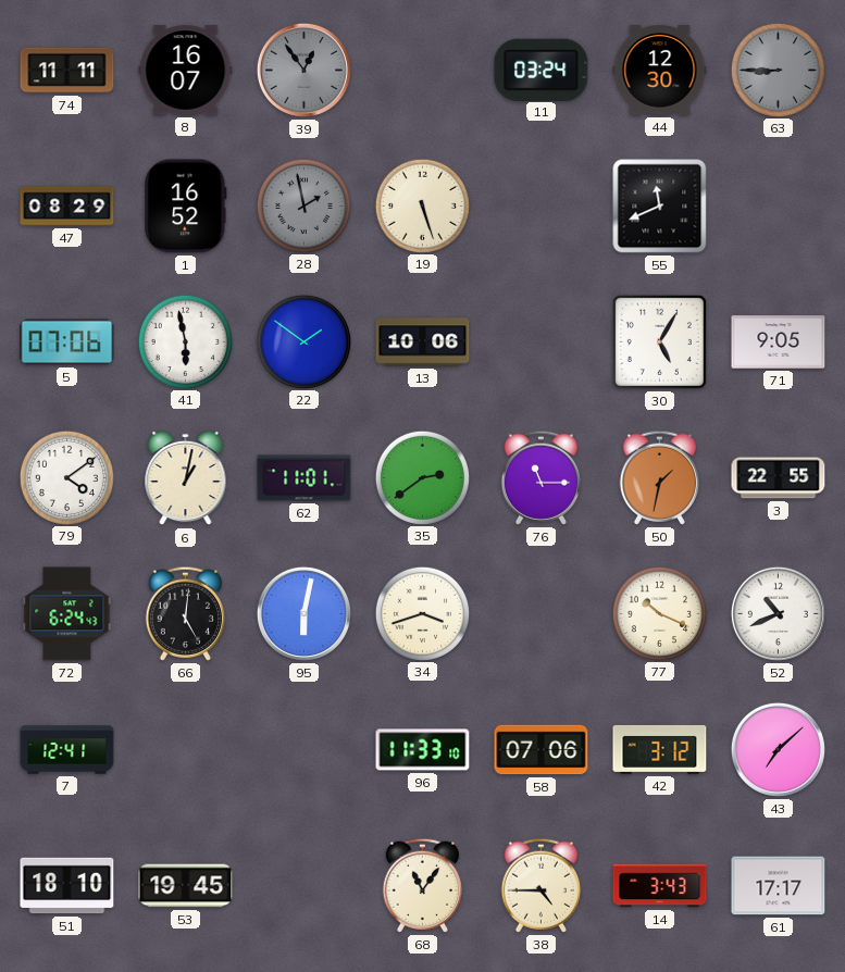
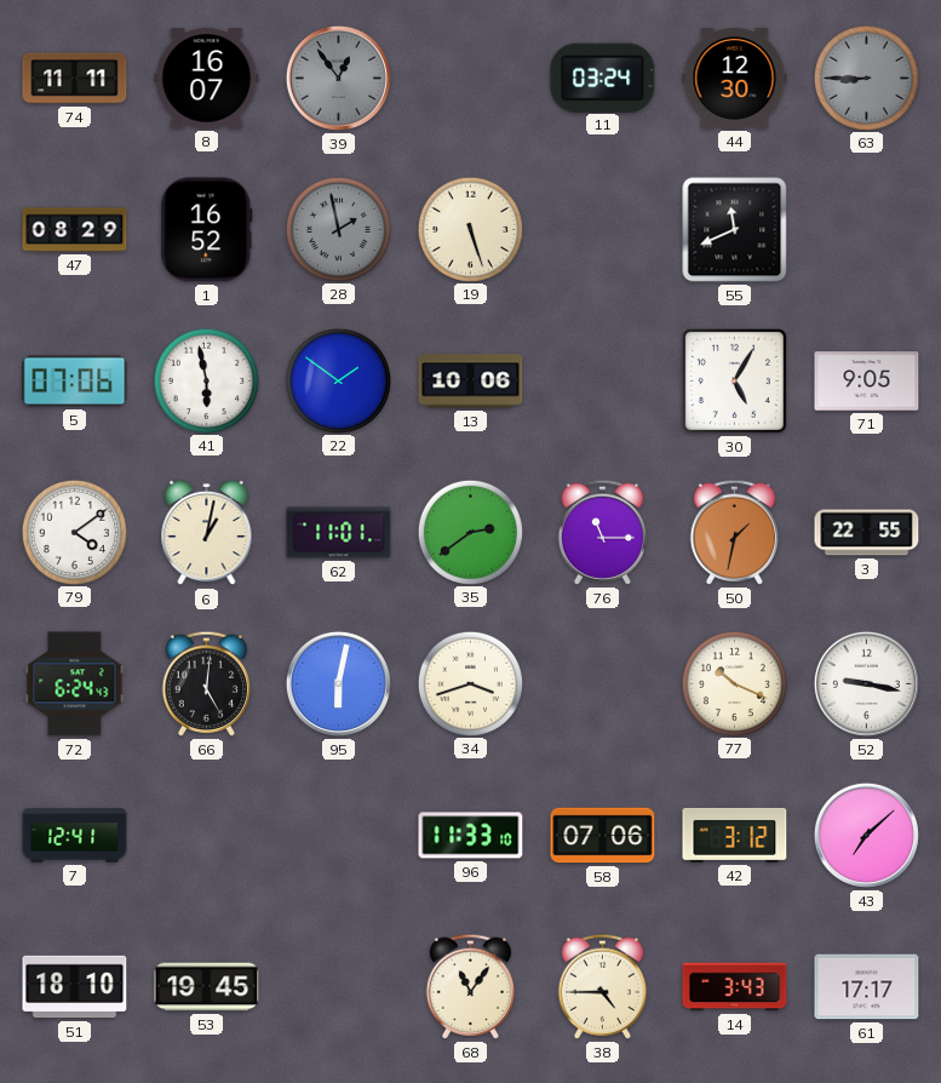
52: 10:41 -> 9:17
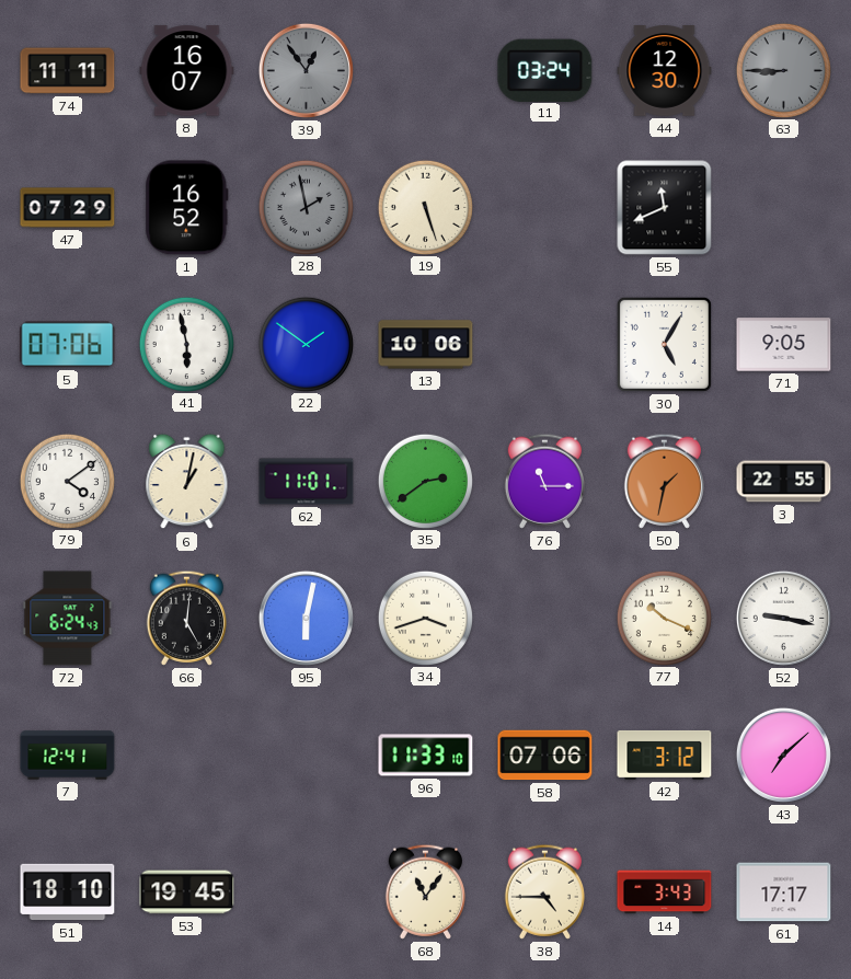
47: 08:29 -> 07:29
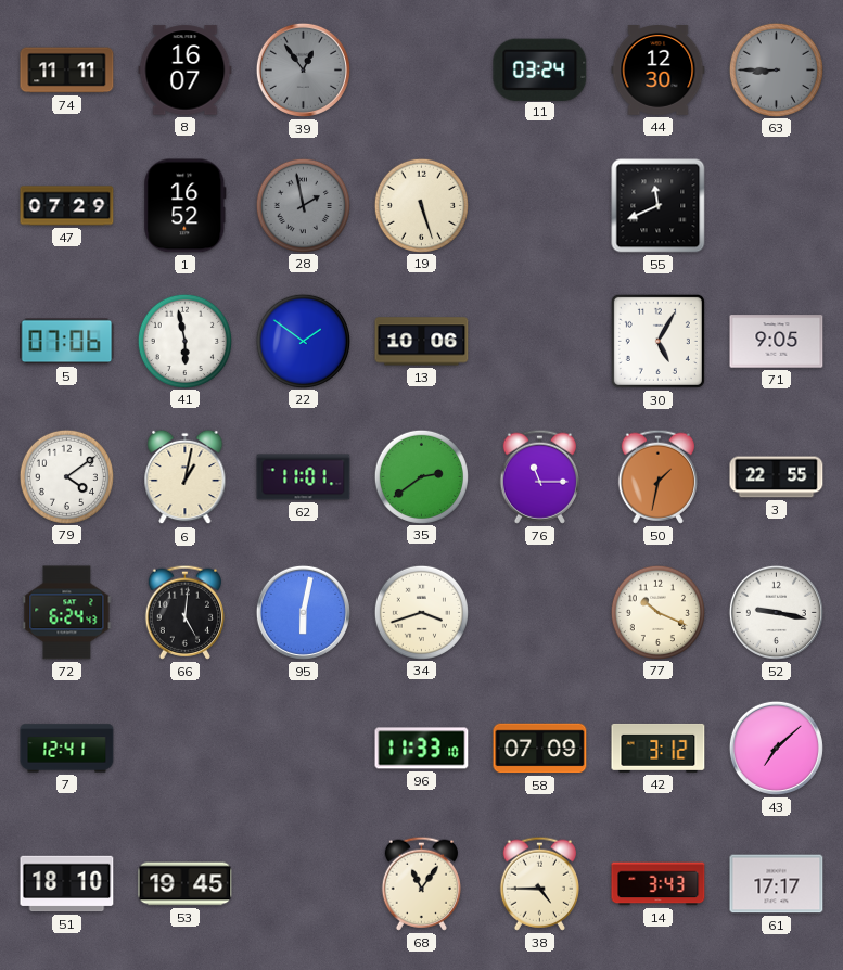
58: 07:06 -> 07:09
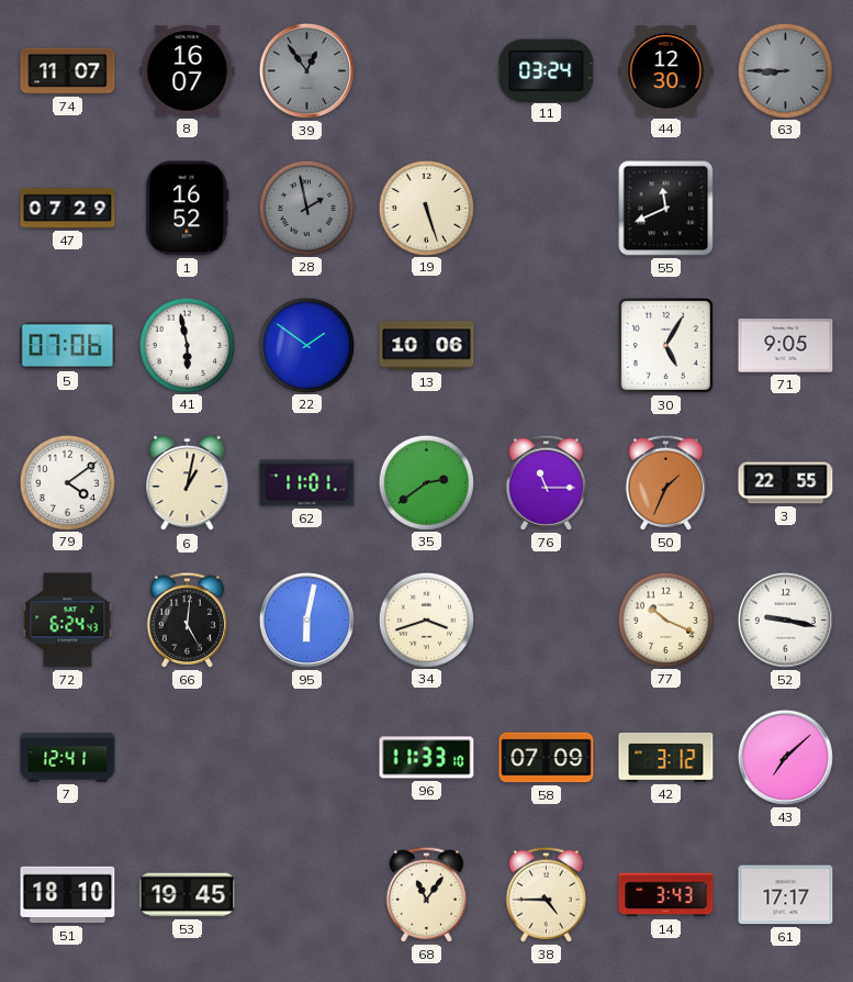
74: 11:11 -> 11:07
50: 1:32 -> 1:34
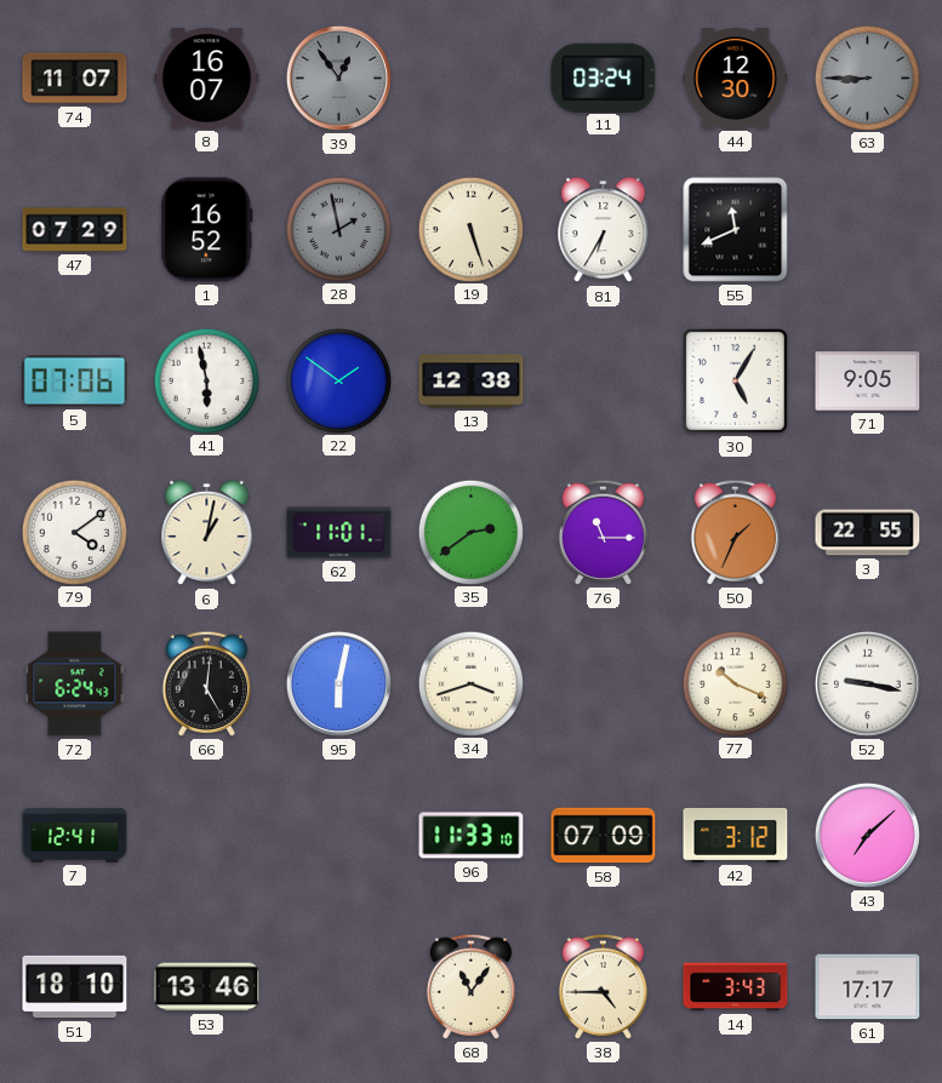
81: none -> 6:35
13: 10:06 -> 12:38
53: 19:45 -> 13:46
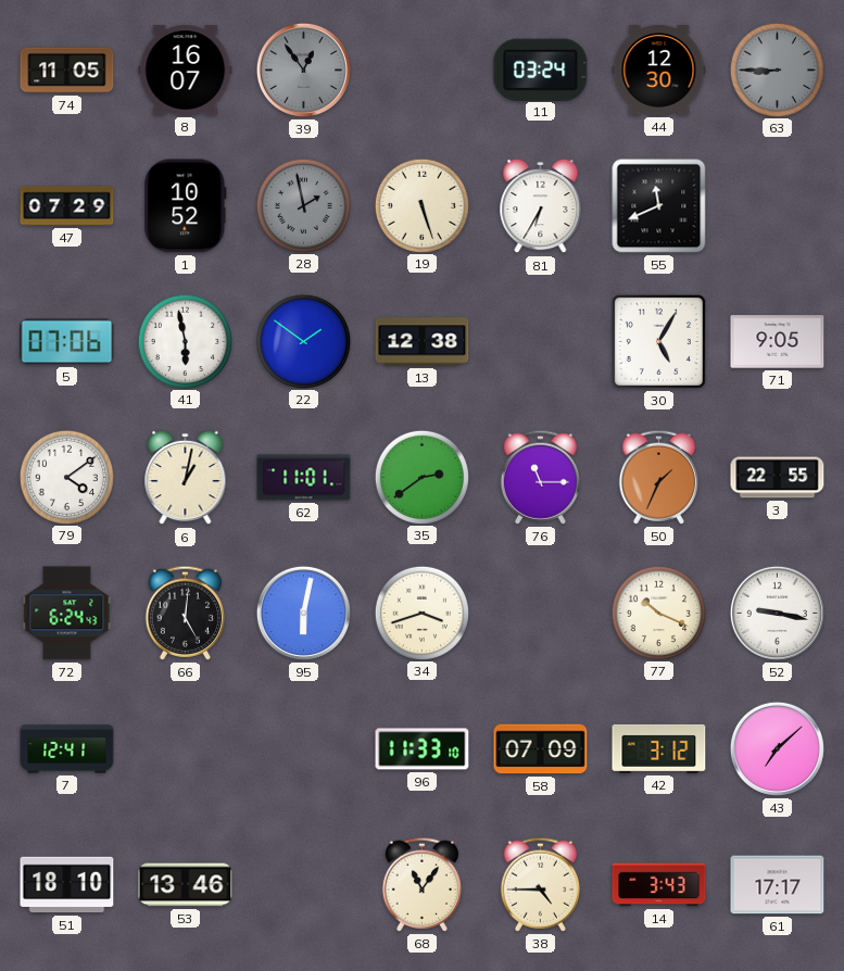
74: 11:07 -> 11:05
1: 16:52 -> 10:52
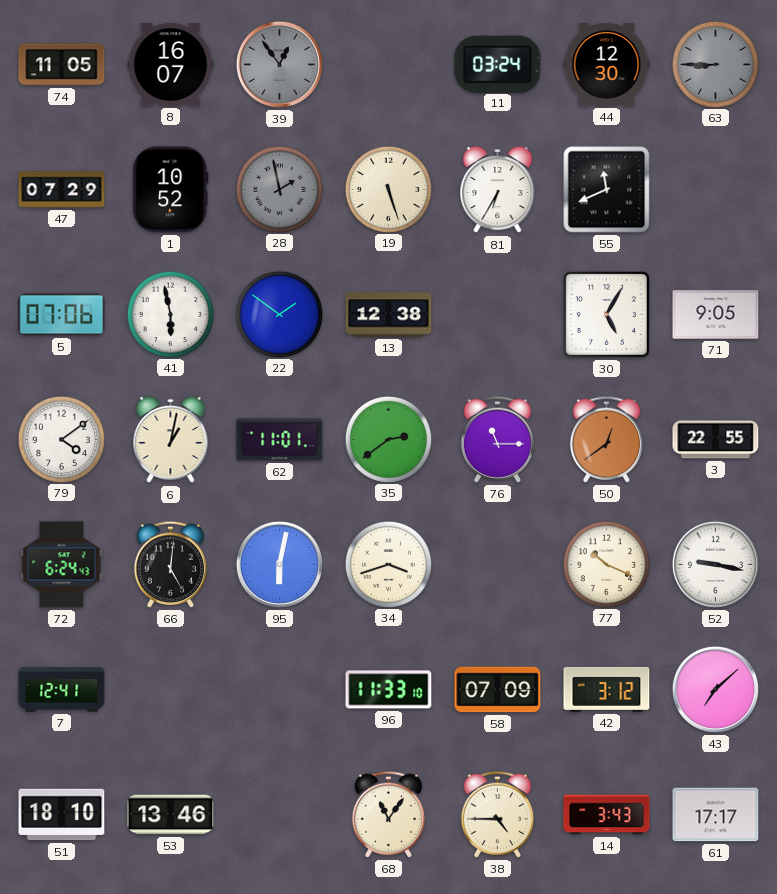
50: 1:34 -> 12:39
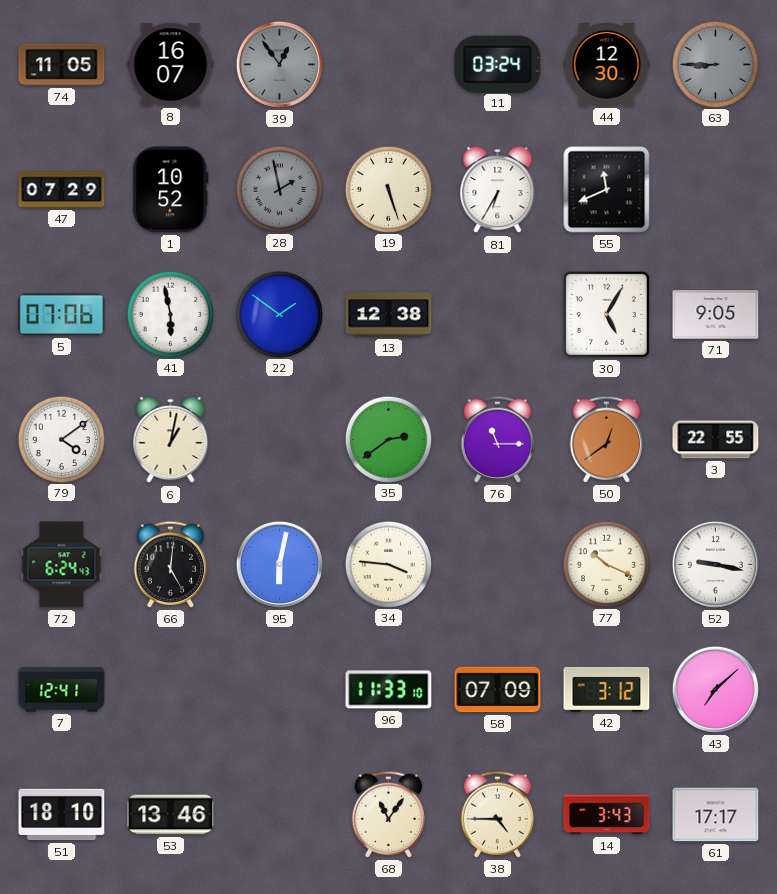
62: 11:01 -> none
34: 3:42 -> 3:46
